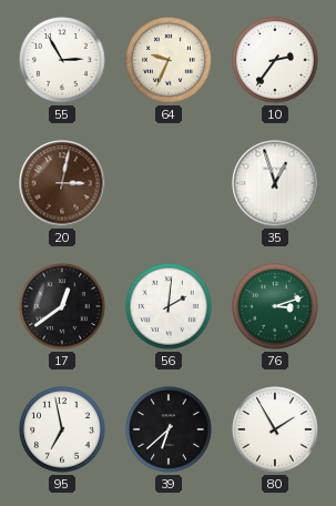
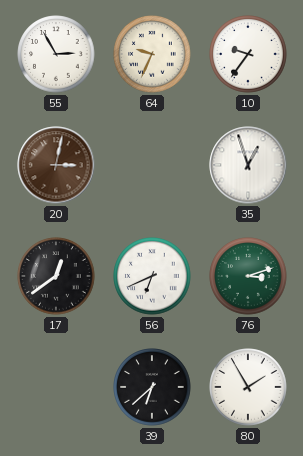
10: 2:36 -> 9:36
56: 2:01 -> 6:41
95: 6:58 -> none
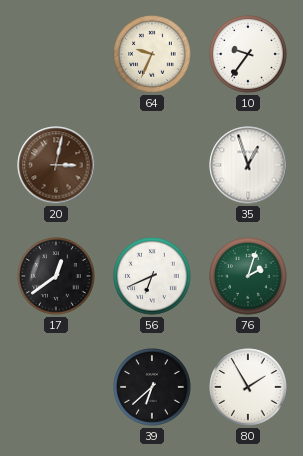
55: 2:55 -> none
76: 3:12 -> 2:03
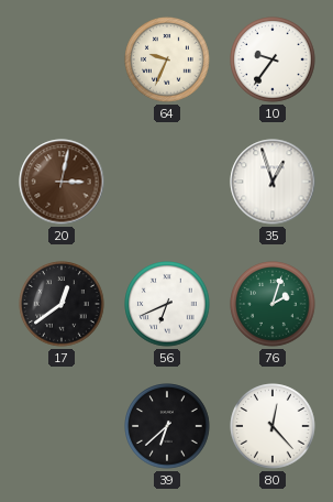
80: 1:55 -> 12:23
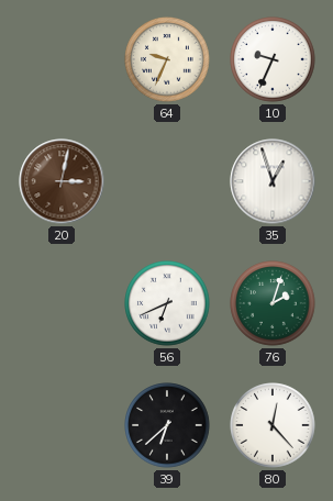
10: 9:36 -> 9:34
17: 12:39 -> none
